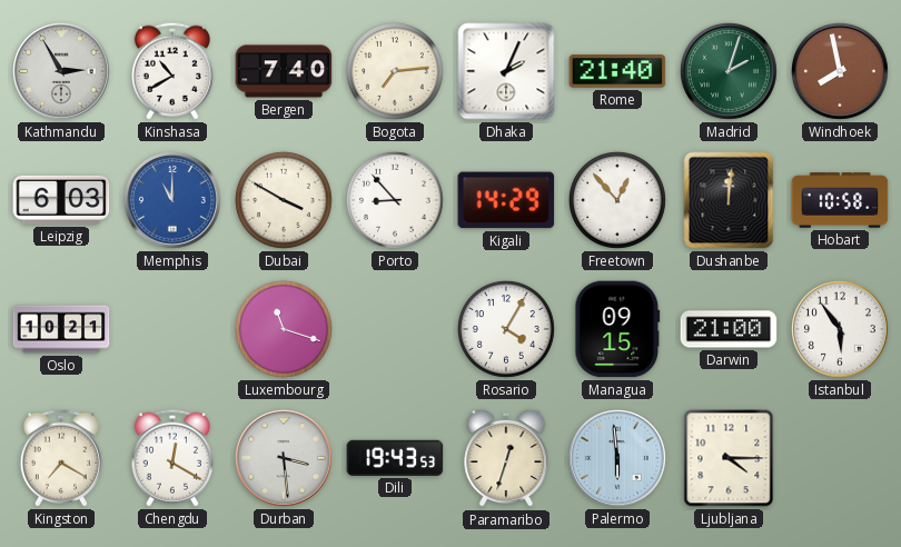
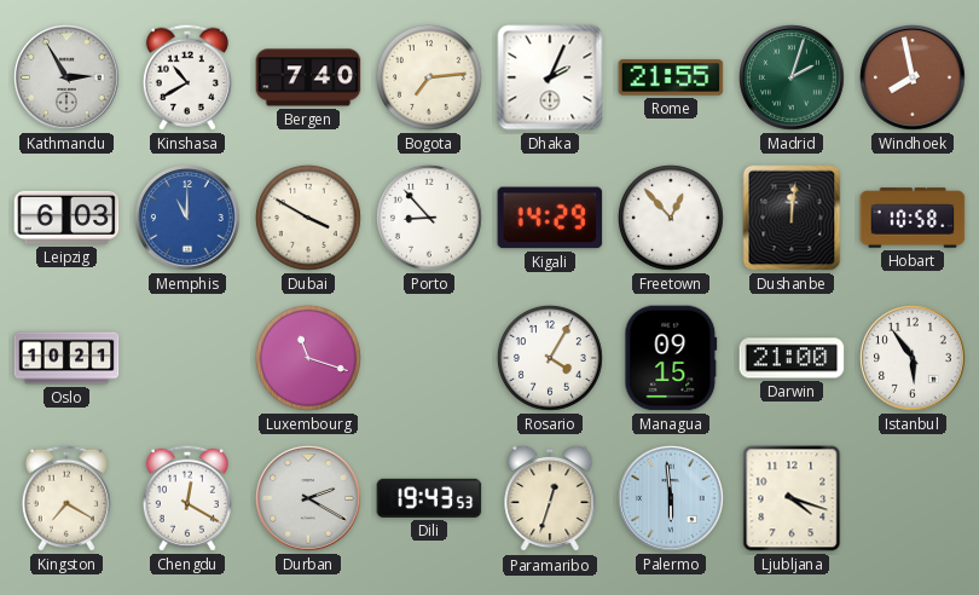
Rome: 21:40 -> 21:55
Durban: 3:29 -> 2:20
Ljubljana: 4:15 -> 4:18
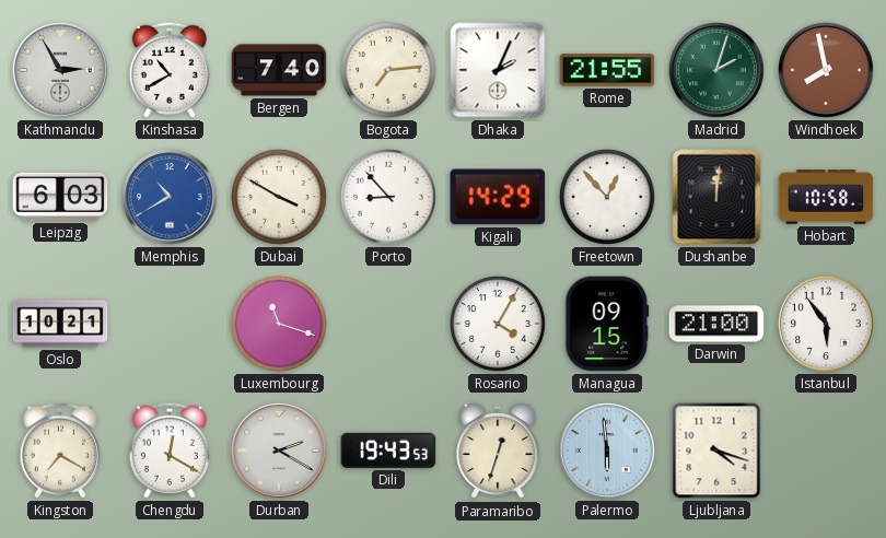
Memphis: 11:00 -> 10:40
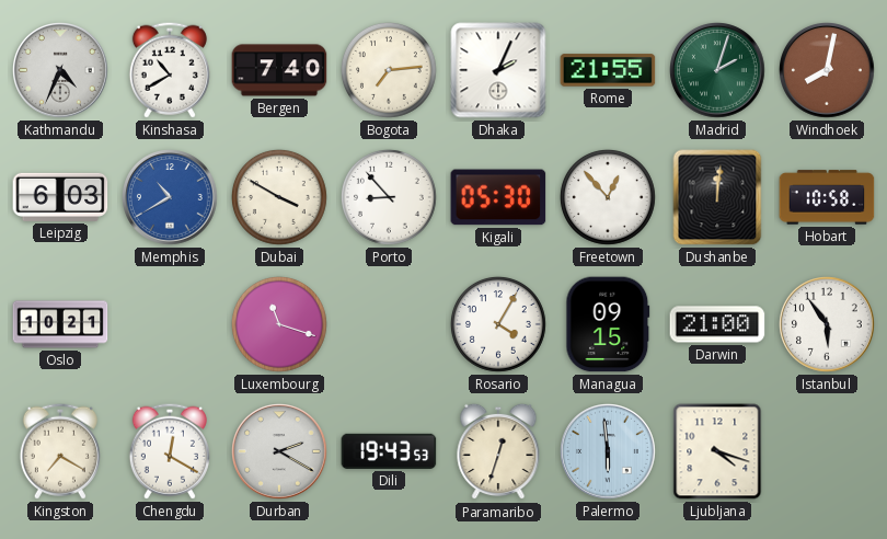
Kathmandu: 2:55 -> 4:34
Windhoek: 7:58 -> 8:02
Kigali: 14:29 -> 05:30
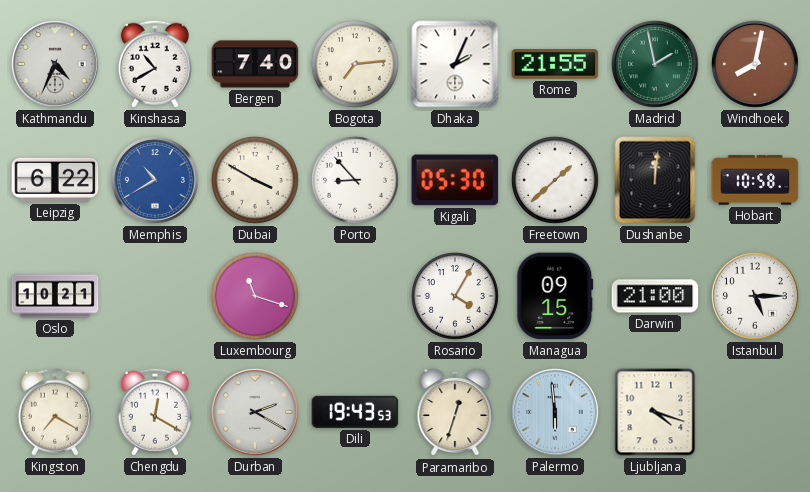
Madrid: 2:03 -> 1:58
Leipzig: 6:03 -> 6:22
Freetown: 12:53 -> 1:38
Istanbul: 5:54 -> 5:15
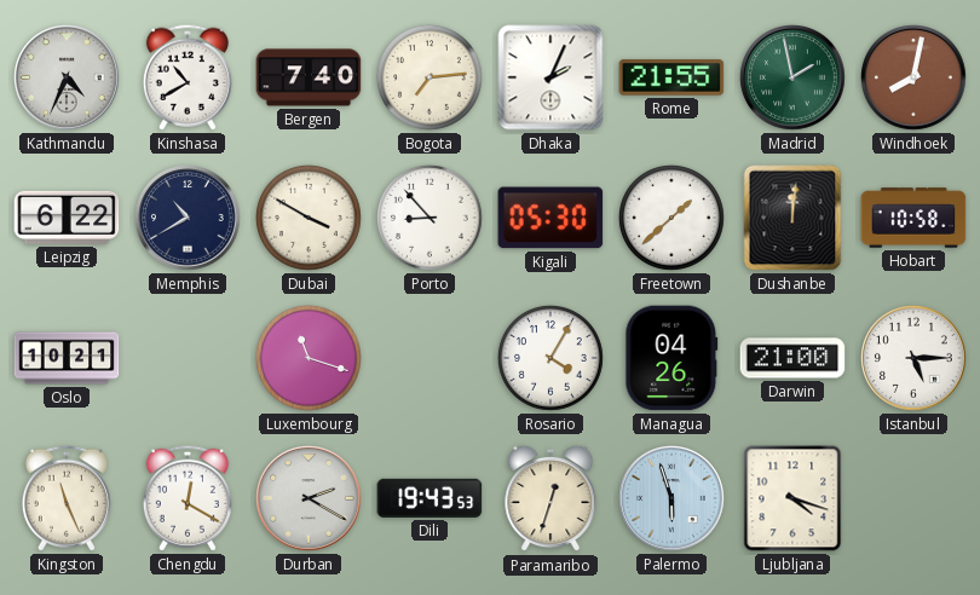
Memphis dial: blue -> navy
Managua: 09:15 -> 04:26
Kingston: 7:20 -> 11:26
Palermo: 5:59 -> 5:57
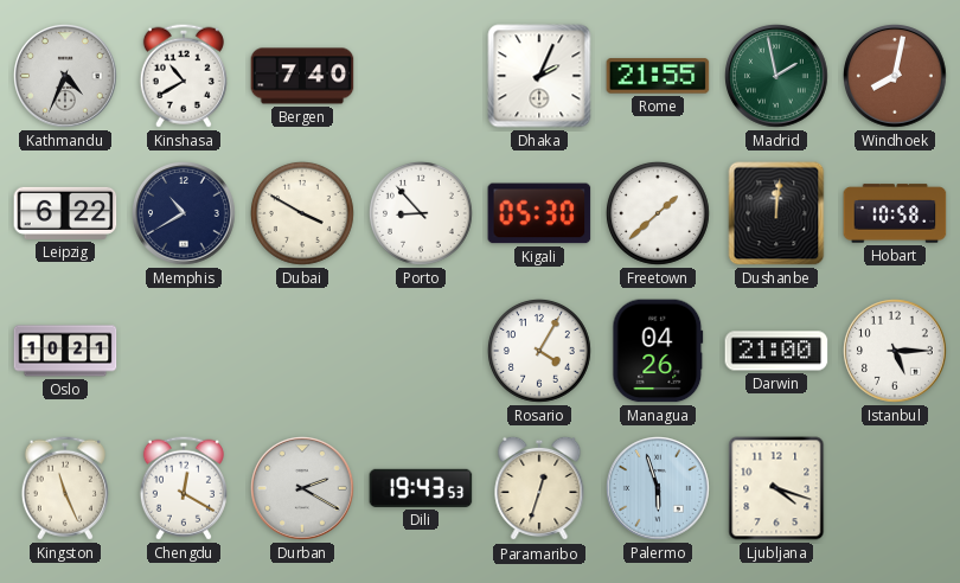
Bogota: 7:14 -> none
Luxembourg: 11:18 -> none
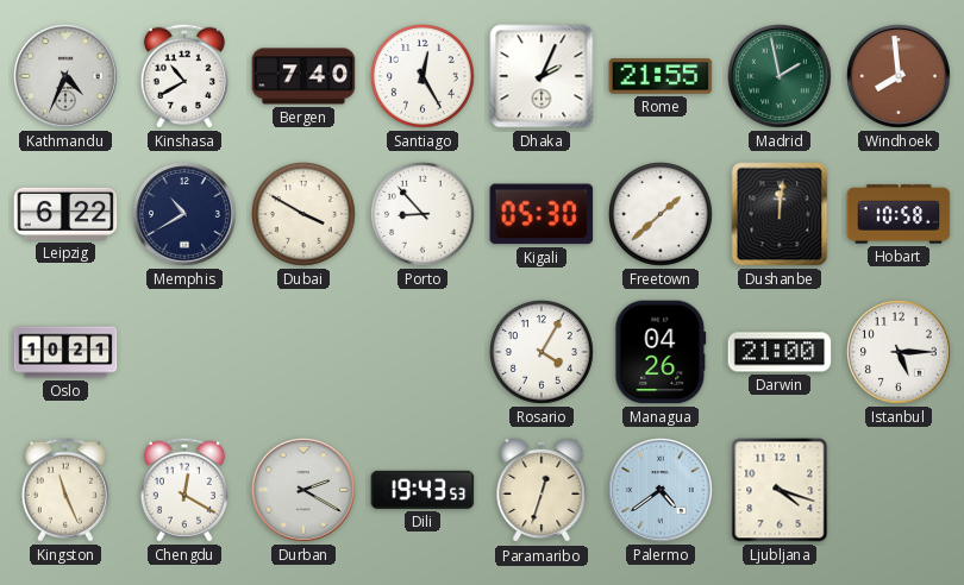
Santiago: none -> 12:25
Windhoek: 8:02 -> 7:59
Palermo: 5:57 -> 4:39
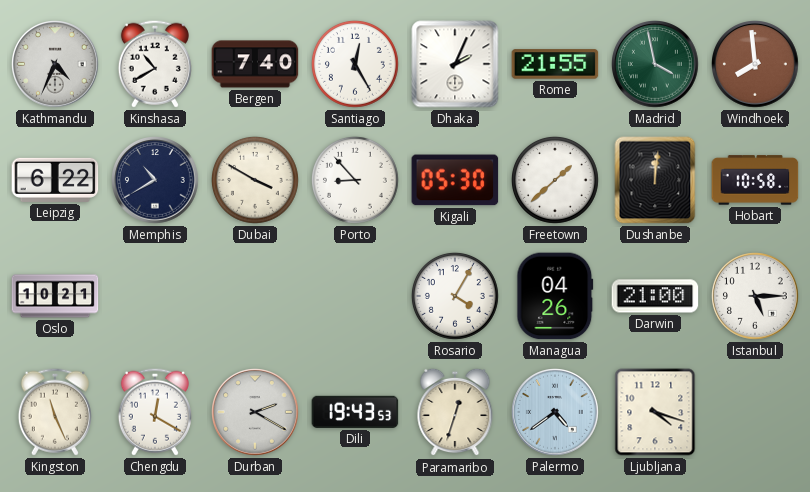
Madrid: 1:58 -> 3:58
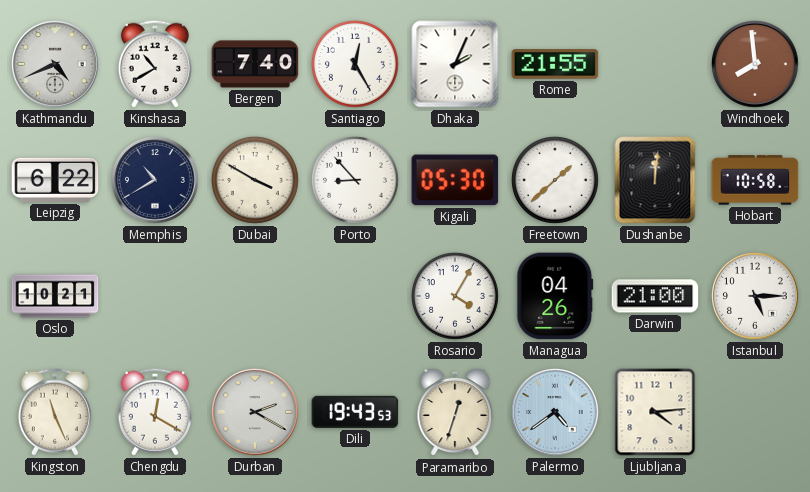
Kathmandu: 4:34 -> 4:41
Madrid: 3:58 -> none
Ljubljana: 4:18 -> 4:14
